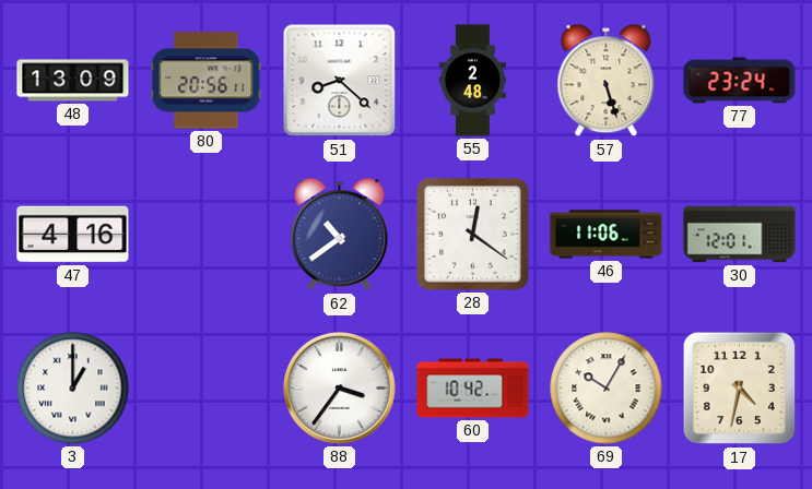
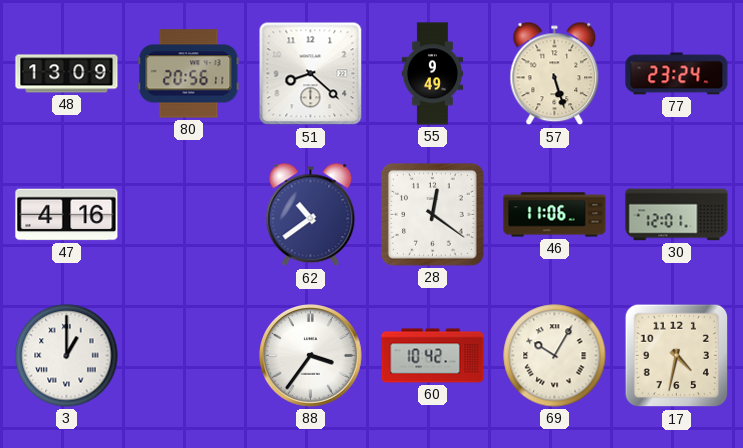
55: 2:48 -> 9:49
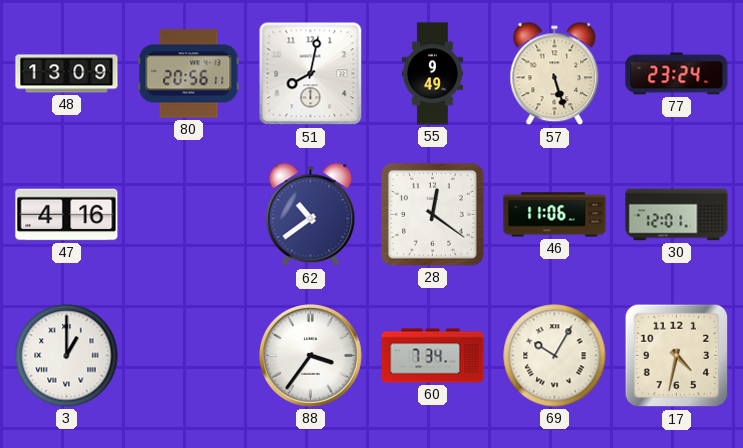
51: 8:22 -> 8:02
60: 10:42 -> 7:34
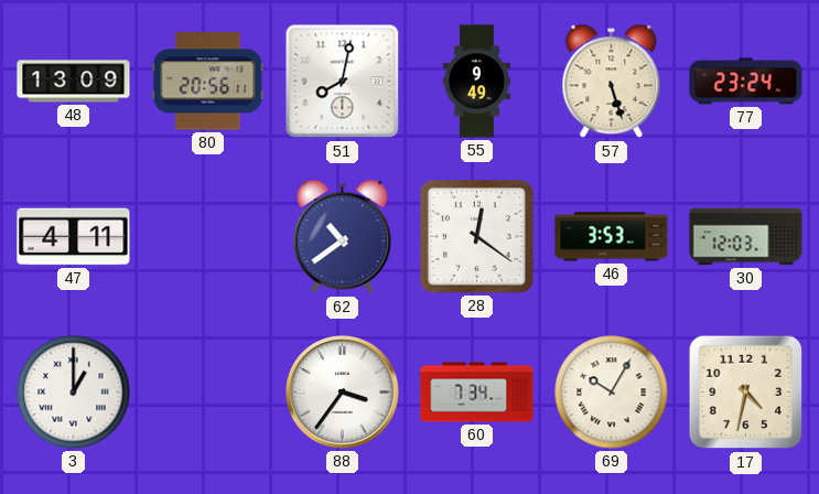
47: 4:16 -> 4:11
46: 11:06 -> 3:53
30: 12:01 -> 12:03
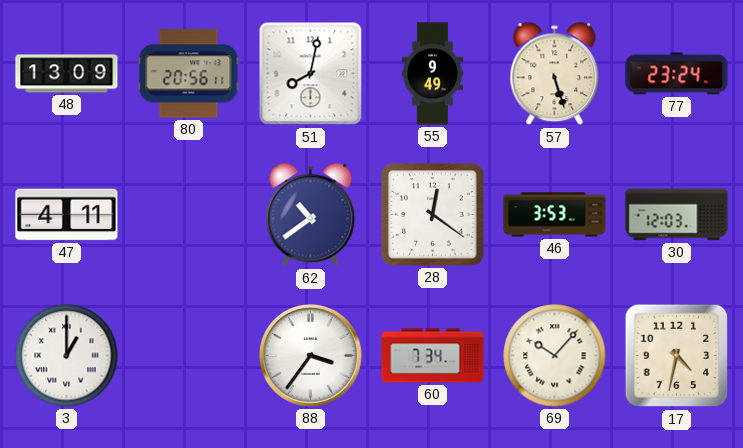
69: 10:05 -> 10:07
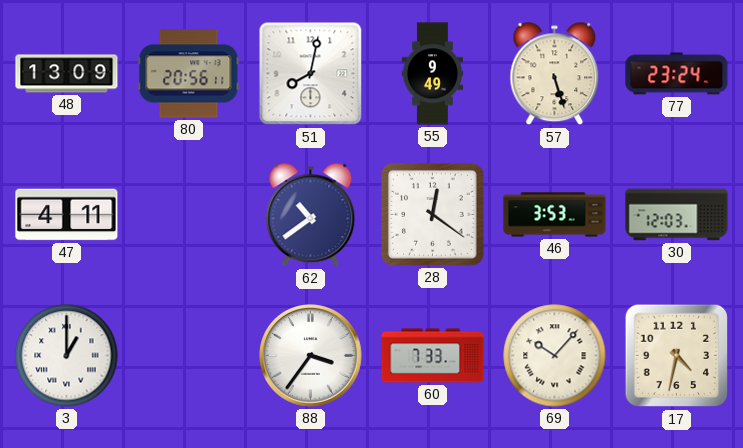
60: 7:34 -> 7:33
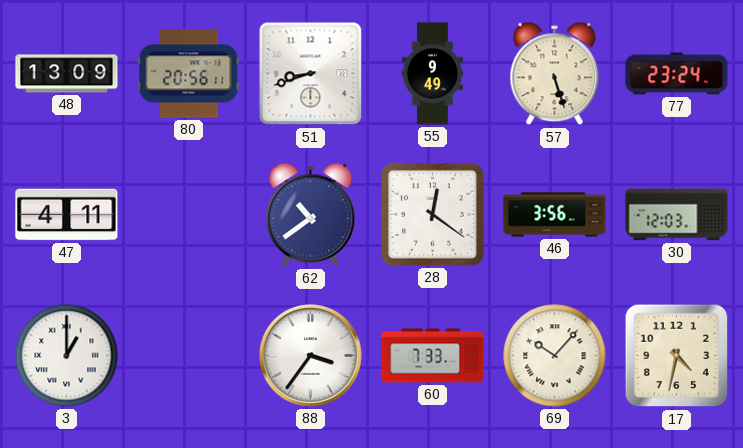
51: 8:02 -> 8:42
46: 3:53 -> 3:56
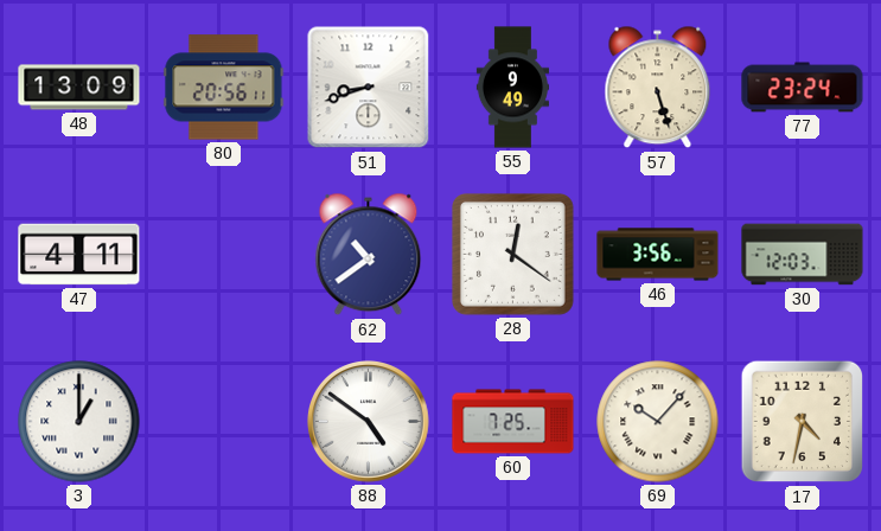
88: 3:36 -> 4:51
60: 7:33 -> 7:25
